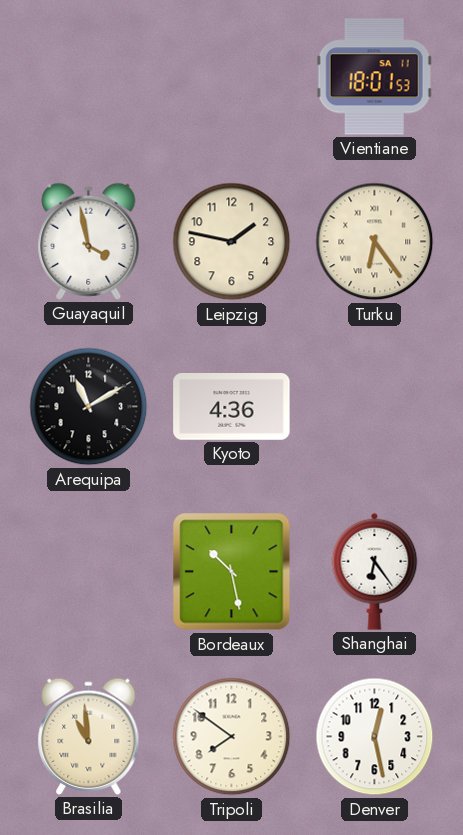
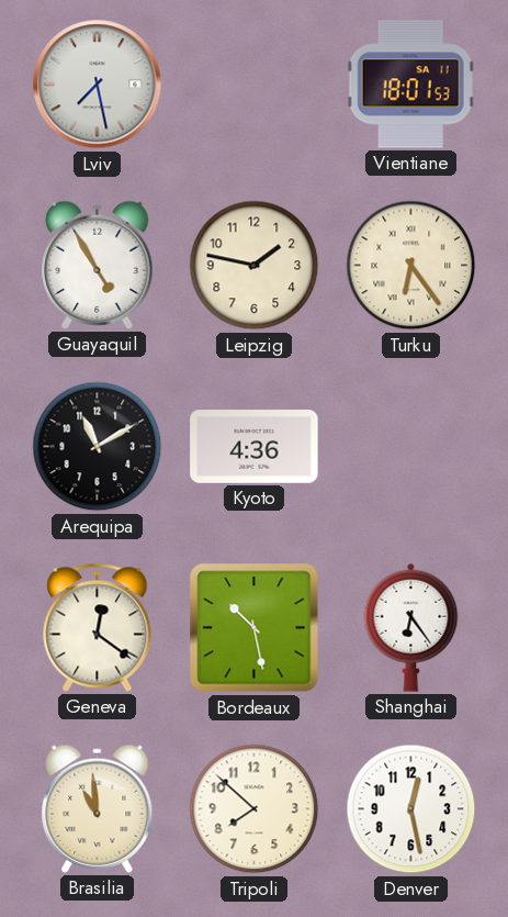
Lviv: none -> 7:28
Guayaquil: 3:58 -> 4:55
Geneva: none -> 12:21
Tripoli: 7:51 -> 7:52
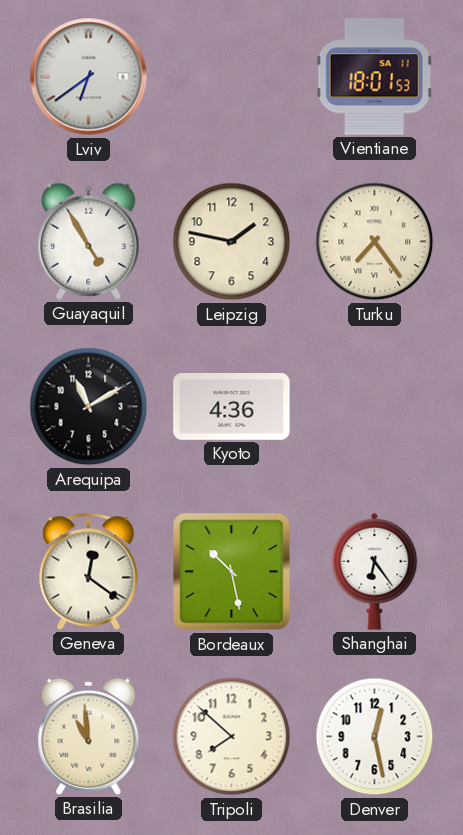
Lviv: 7:28 -> 6:39
Turku: 6:24 -> 7:24
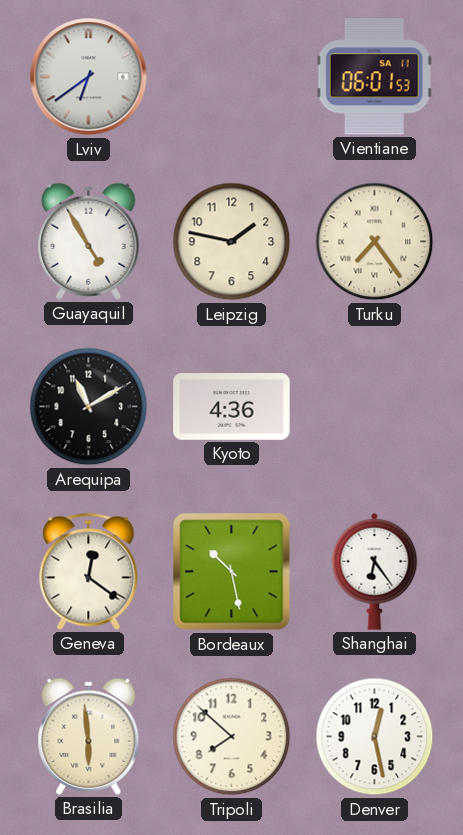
Vientiane: 18:01 -> 06:01
Brasilia: 10:59 -> 5:59
